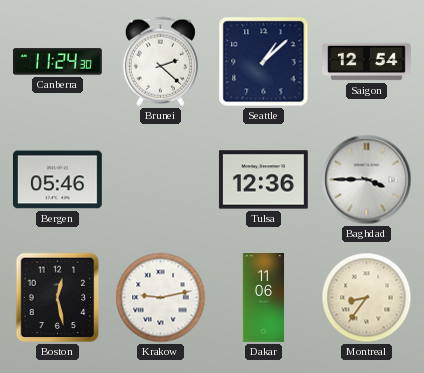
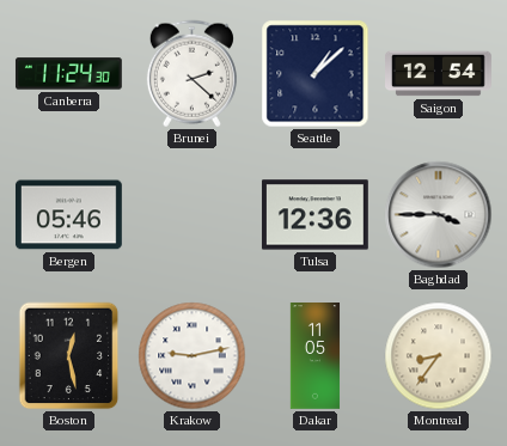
Dakar: 11:06 -> 11:05
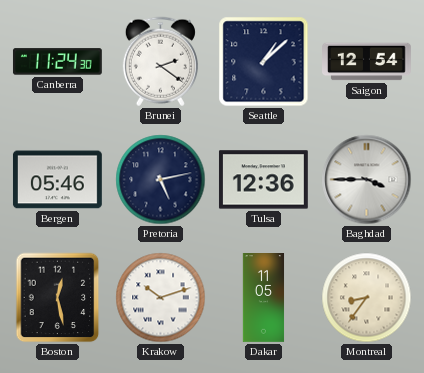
Brunei: 2:22 -> 2:21
Pretoria: none -> 5:13
Krakow: 9:13 -> 10:12
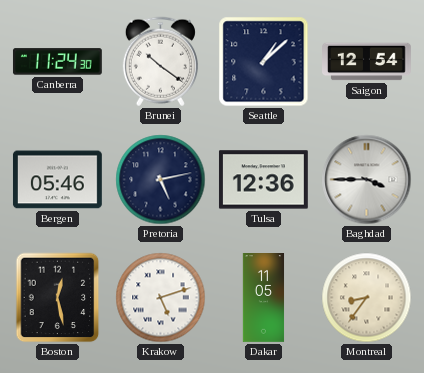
Brunei: 2:21 -> 10:21
Krakow: 10:12 -> 5:12
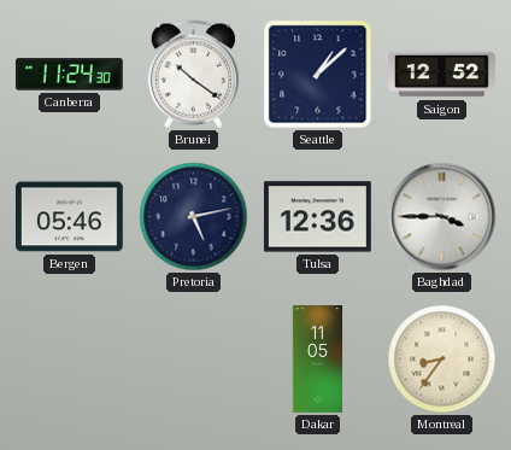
Saigon: 12:54 -> 12:52
Boston: 12:28 -> none
Krakow: 5:12 -> none
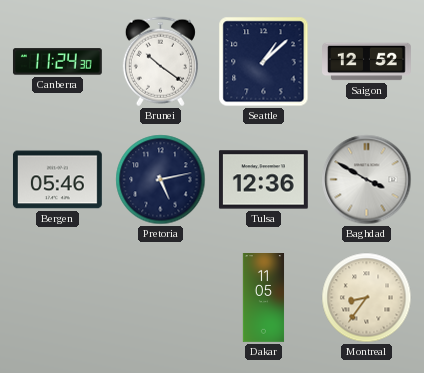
Baghdad: 3:45 -> 3:50
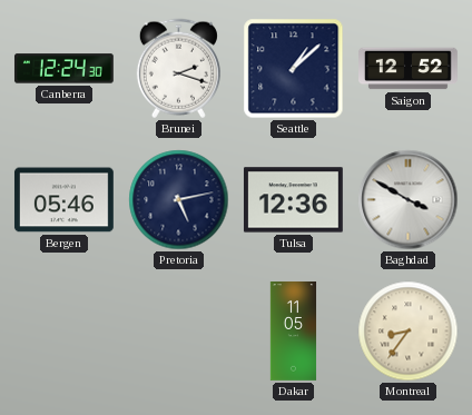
Canberra: 11:24 -> 12:24
Brunei: 10:21 -> 2:18
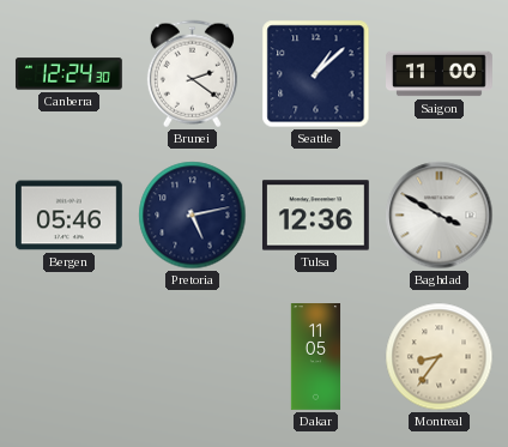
Brunei: 2:18 -> 2:21
Saigon: 12:52 -> 11:00
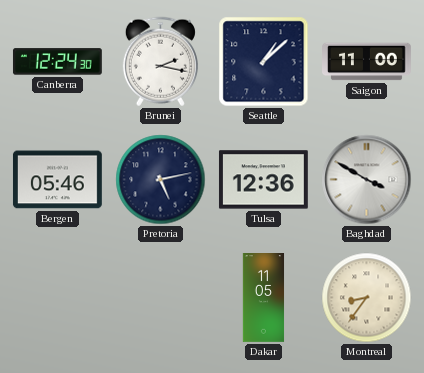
Brunei: 2:21 -> 2:17
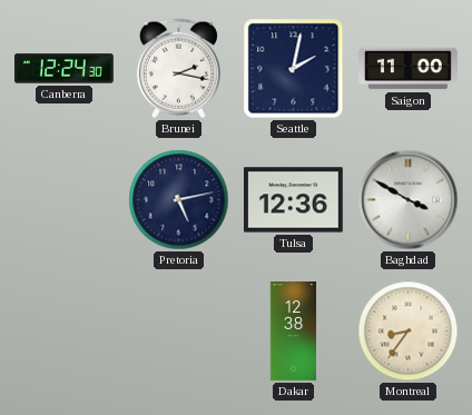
Seattle: 1:08 -> 2:02
Bergen: 05:46 -> none
Dakar: 11:05 -> 12:38
